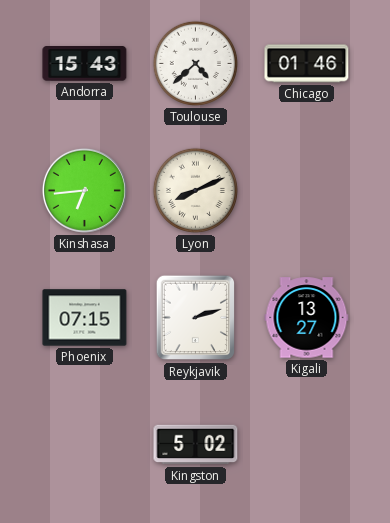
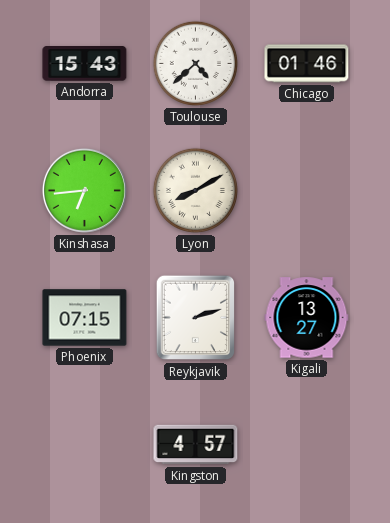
Lyon: 8:11 -> 8:10
Kingston: 5:02 -> 4:57
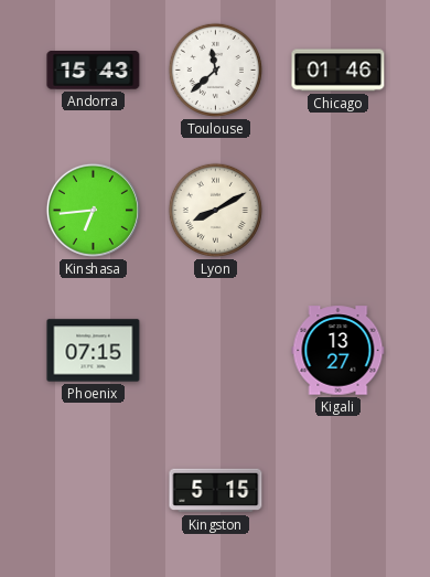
Toulouse: 4:38 -> 11:38
Reykjavik: 2:12 -> none
Kingston: 4:57 -> 5:15
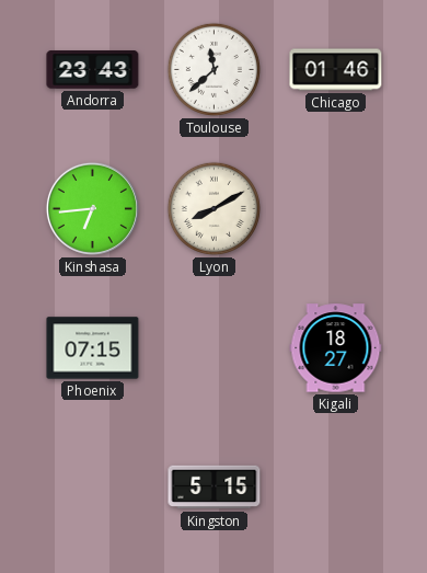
Andorra: 15:43 -> 23:43
Kigali: 13:27 -> 18:27
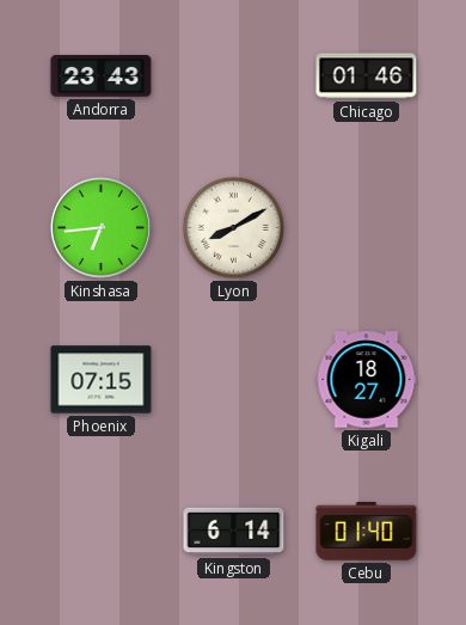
Toulouse: 11:38 -> none
Kingston: 5:15 -> 6:14
Cebu: none -> 01:40
